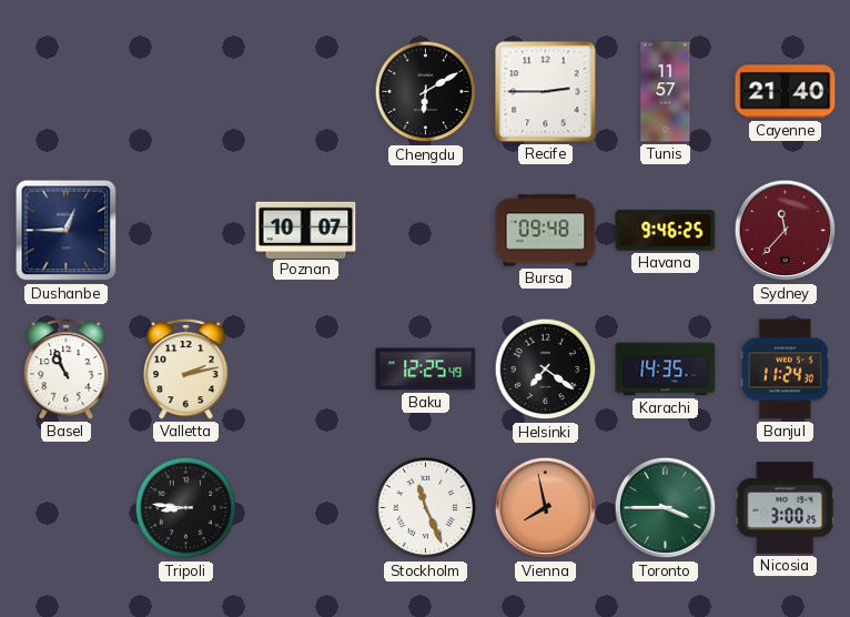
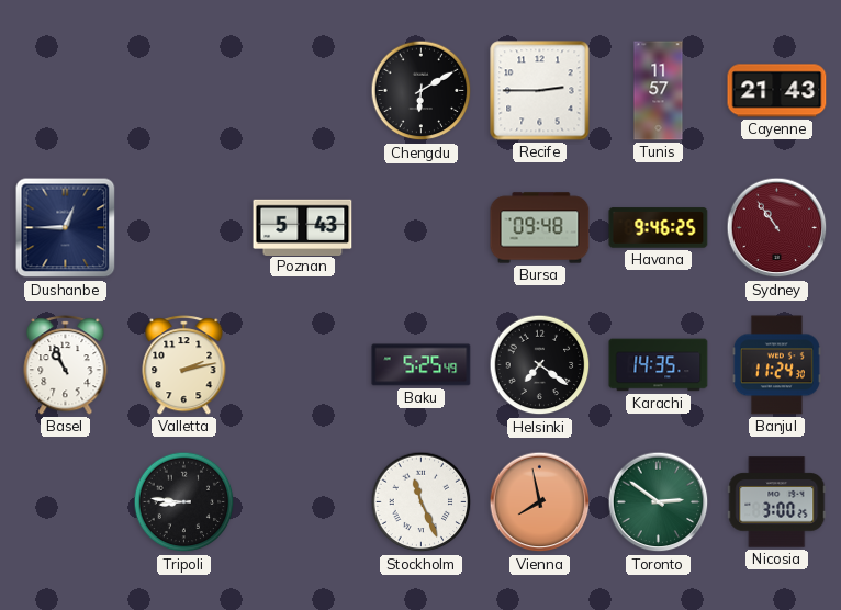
Cayenne: 21:40 -> 21:43
Poznan: 10:07 -> 5:43
Sydney: 11:37 -> 10:54
Baku: 12:25 -> 5:25
Toronto: 3:45 -> 2:51
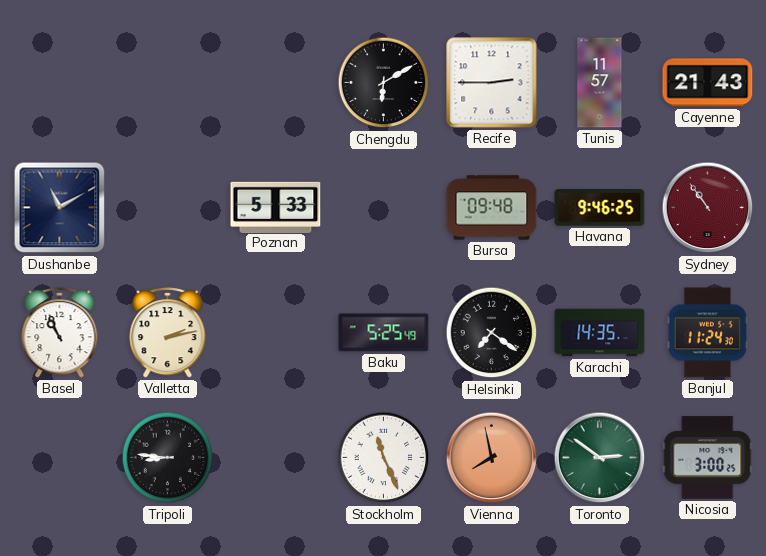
Dushanbe: 12:45 -> 11:10
Poznan: 5:43 -> 5:33
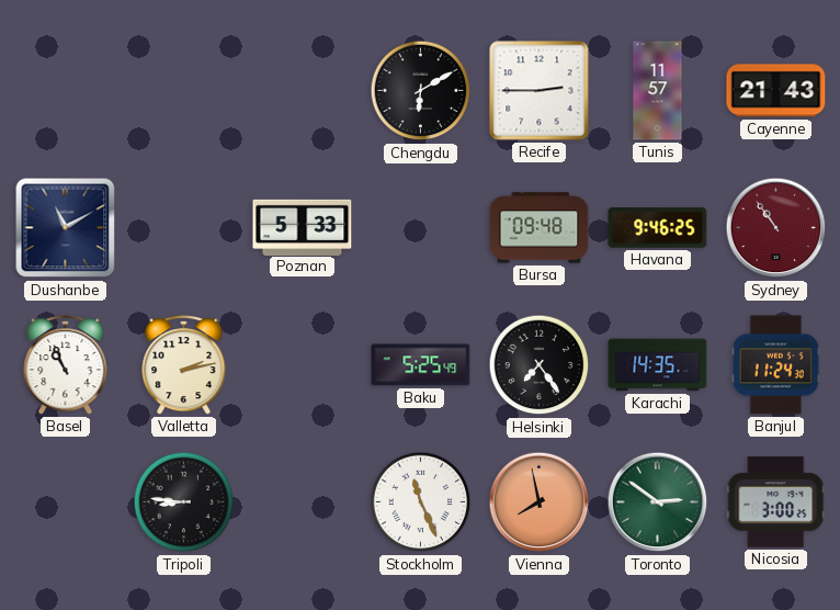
Helsinki: 7:21 -> 7:24
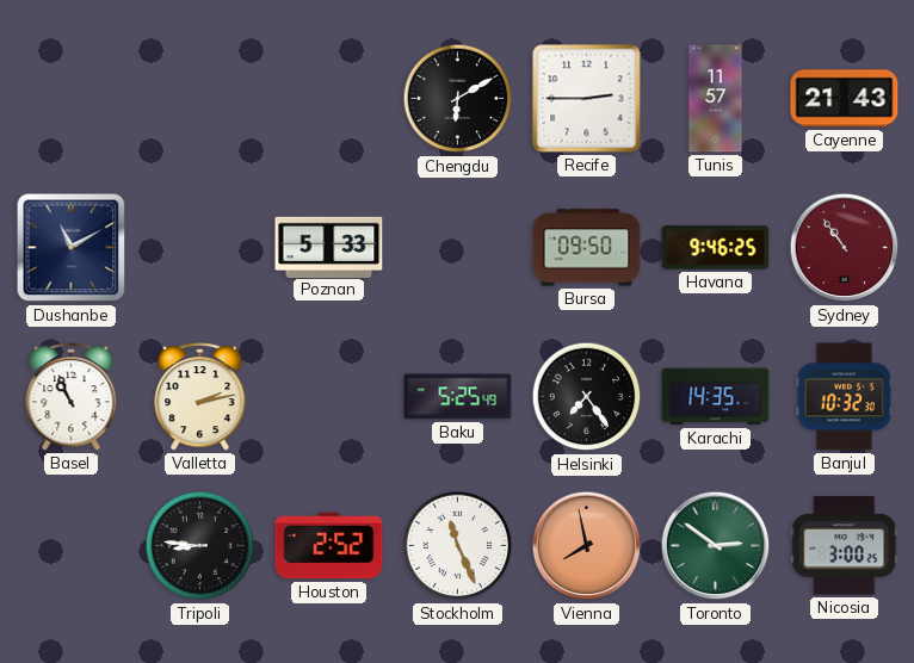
Bursa: 09:48 -> 09:50
Banjul: 11:24 -> 10:32
Houston: none -> 2:52
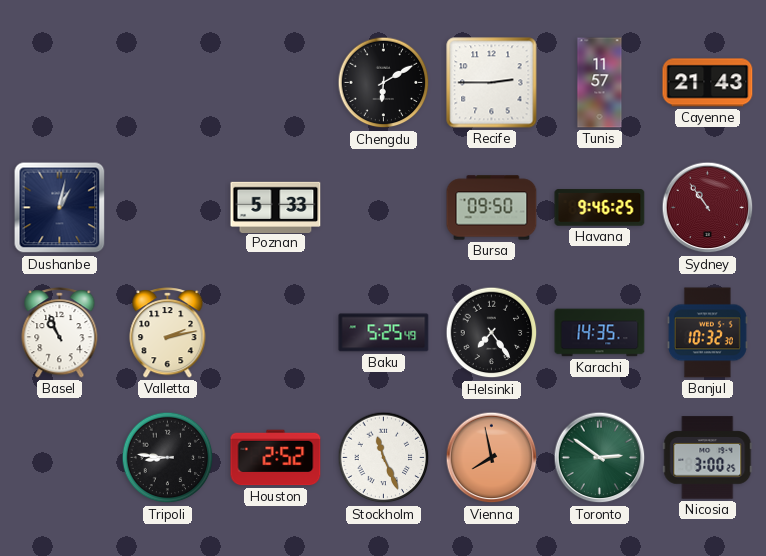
Dushanbe: 11:10 -> 1:02
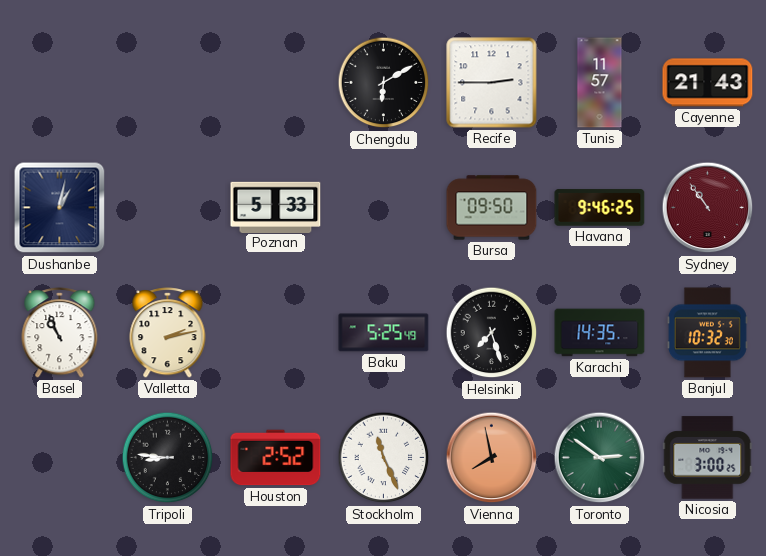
Helsinki: 7:24 -> 7:27
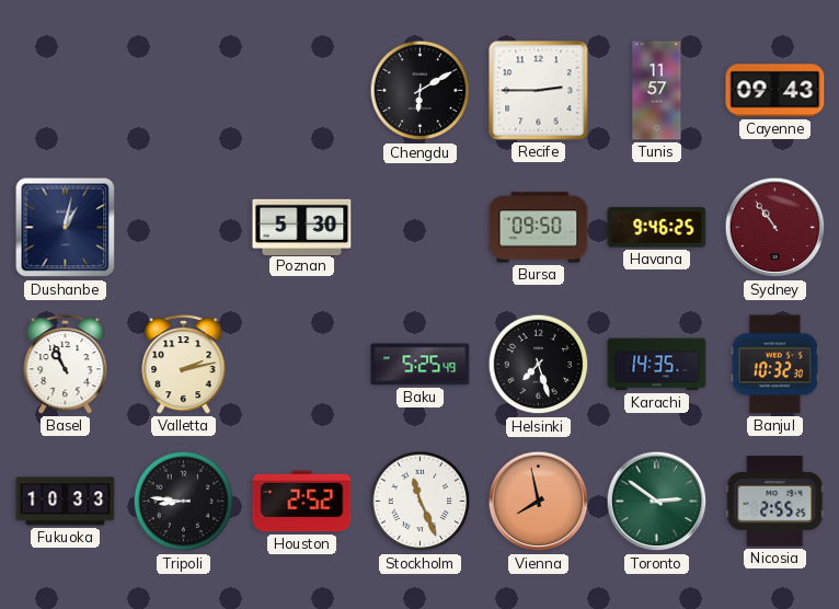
Cayenne: 21:43 -> 09:43
Poznan: 5:33 -> 5:30
Fukuoka: none -> 10:33
Nicosia: 3:00 -> 2:55
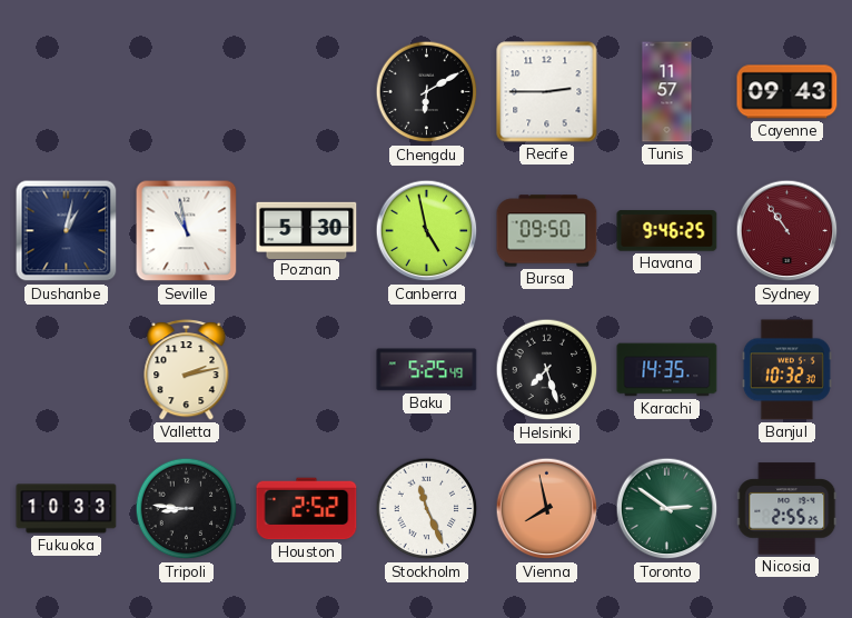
Seville: none -> 10:58
Canberra: none -> 4:58
Basel: 10:56 -> none
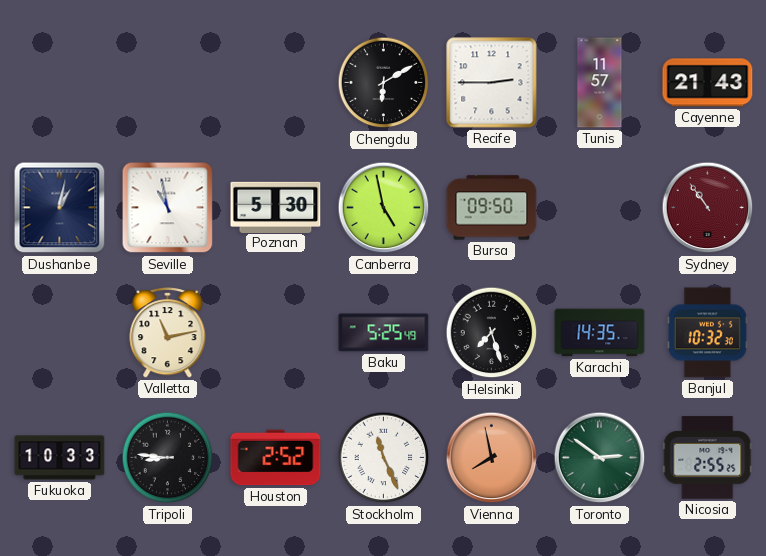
Cayenne: 09:43 -> 21:43
Havana: 9:46 -> none
Valletta: 2:13 -> 11:13
